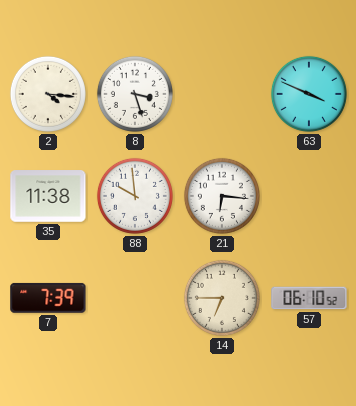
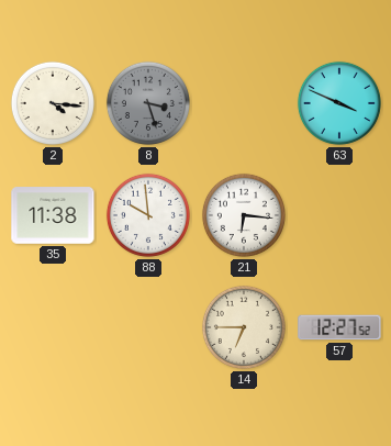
8 dial: white -> grey
7: 7:39 -> none
57: 06:10 -> 12:27
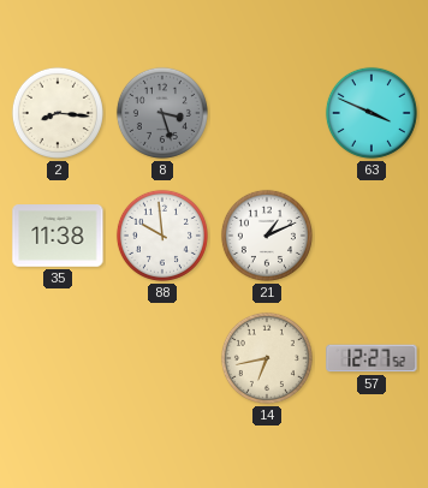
2: 4:16 -> 8:16
21: 6:16 -> 1:11
14: 6:45 -> 6:43
